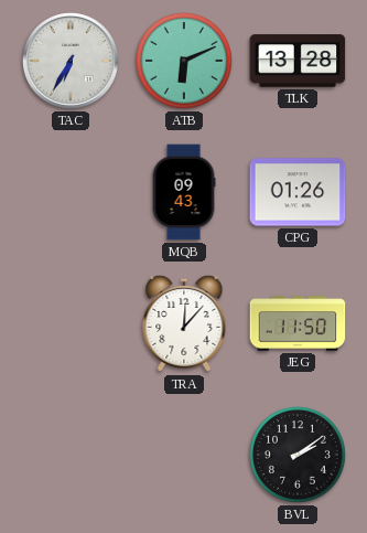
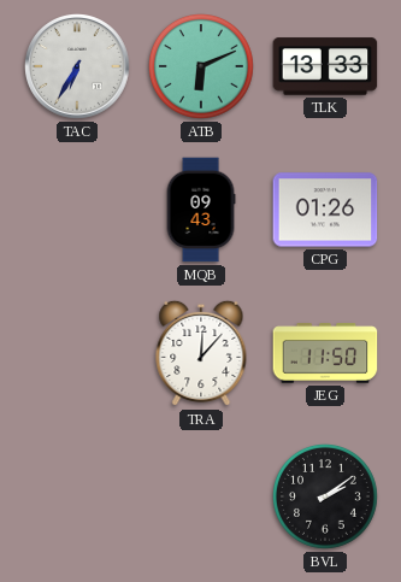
TLK: 13:28 -> 13:33
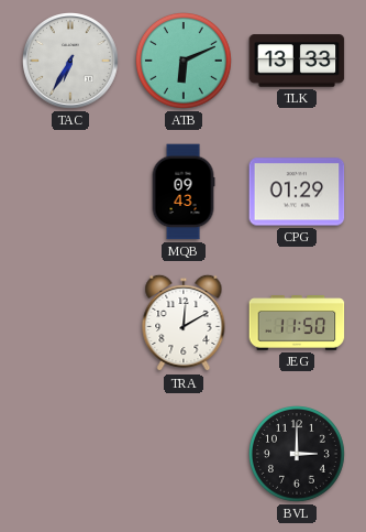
CPG: 01:26 -> 01:29
TRA: 12:07 -> 12:10
BVL: 2:09 -> 3:00
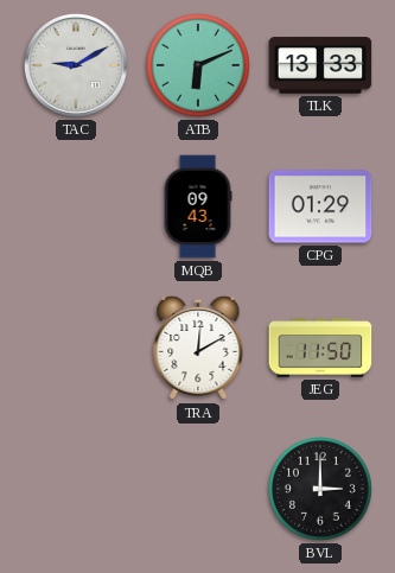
TAC: 6:35 -> 9:10
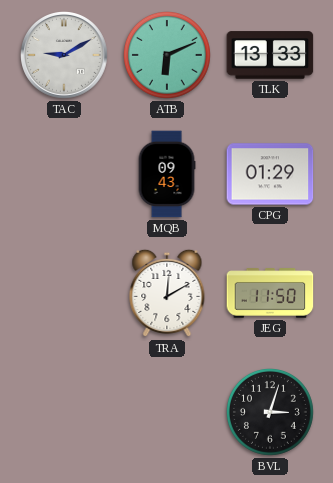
BVL: 3:00 -> 3:03
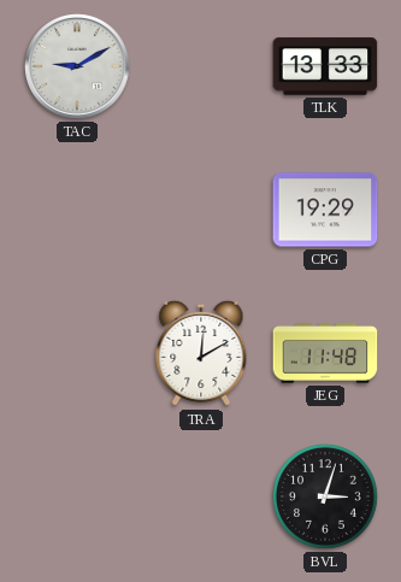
ATB: 6:11 -> none
MQB: 09:43 -> none
CPG: 01:29 -> 19:29
JEG: 11:50 -> 11:48
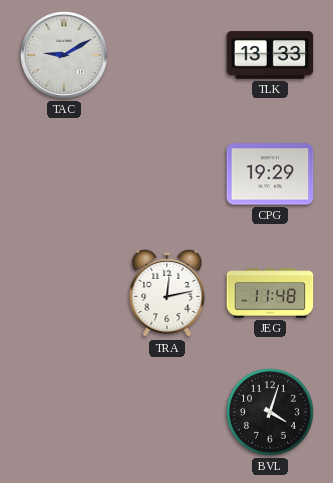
TRA: 12:10 -> 12:13
BVL: 3:03 -> 4:03
